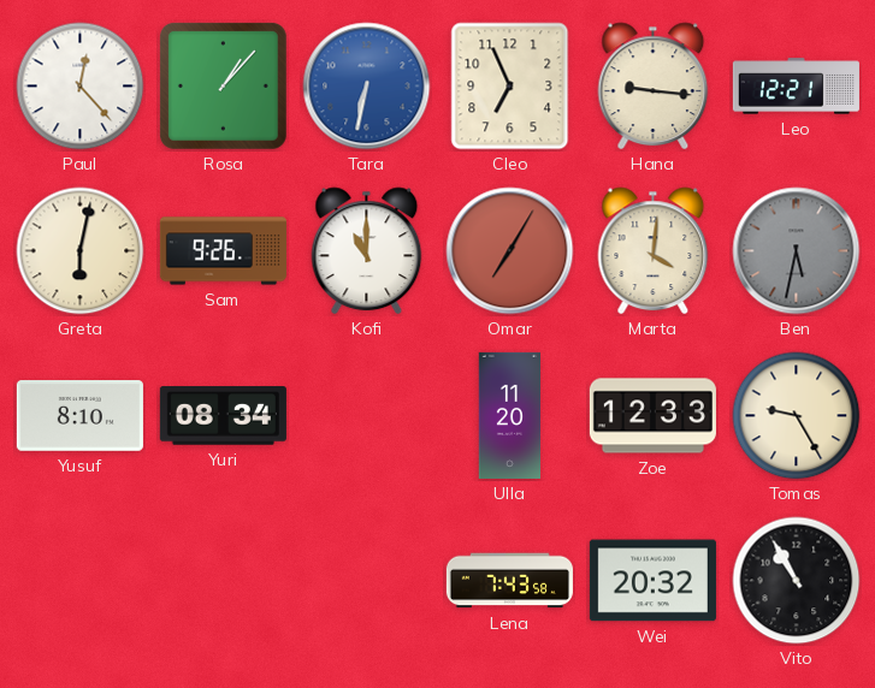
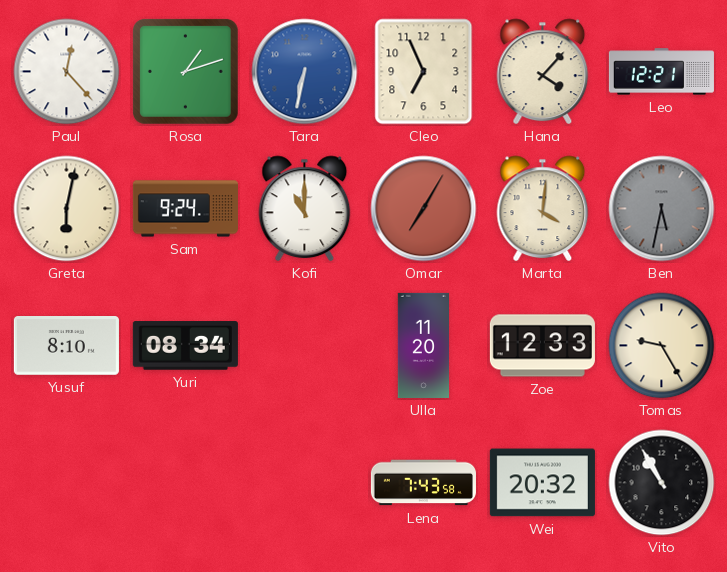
Rosa: 1:07 -> 1:12
Hana: 9:16 -> 4:07
Sam: 9:26 -> 9:24
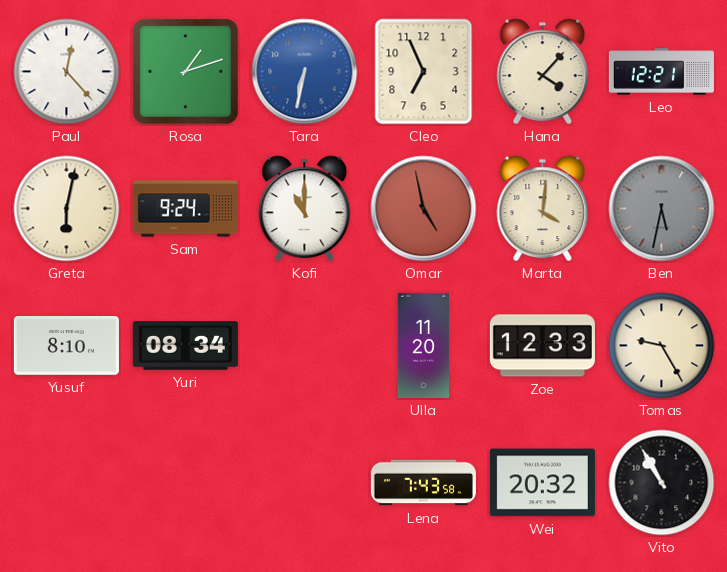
Omar: 7:05 -> 4:58
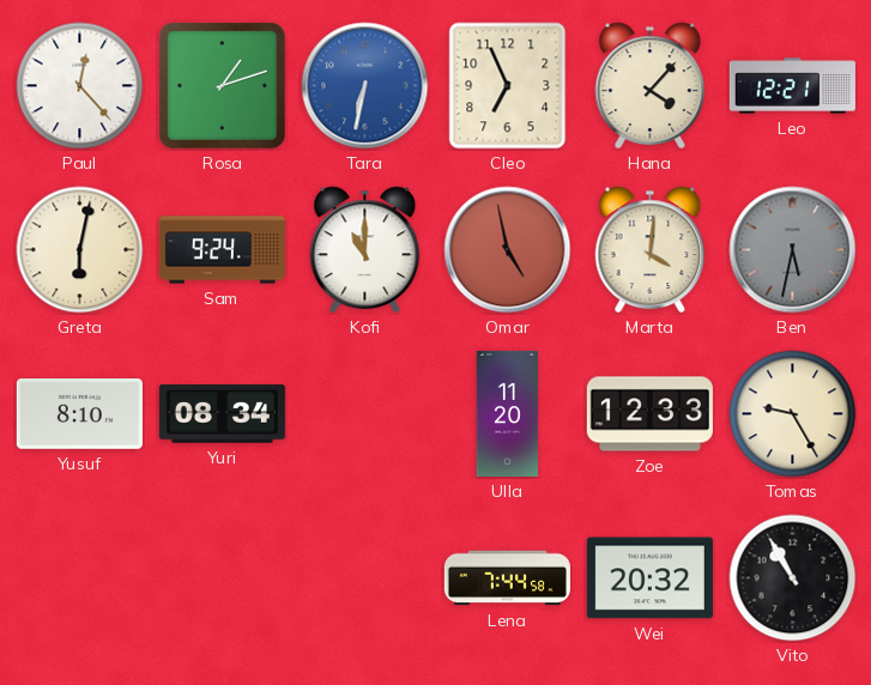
Lena: 7:43 -> 7:44
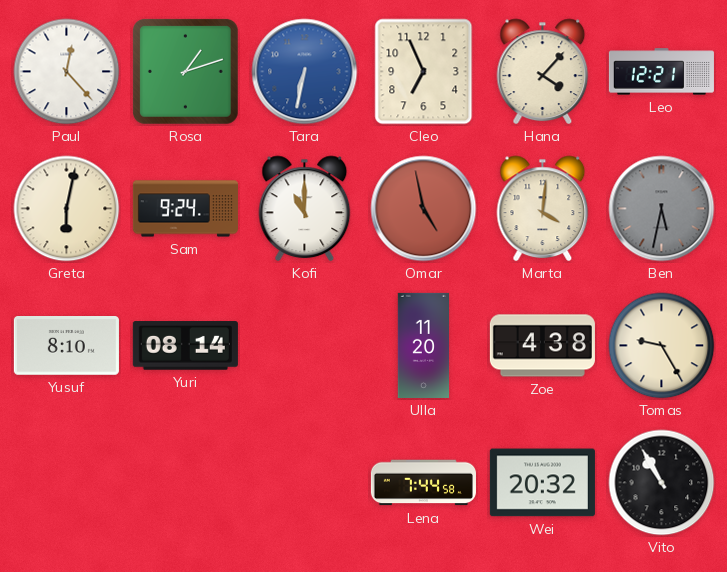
Yuri: 08:34 -> 08:14
Zoe: 12:33 -> 4:38
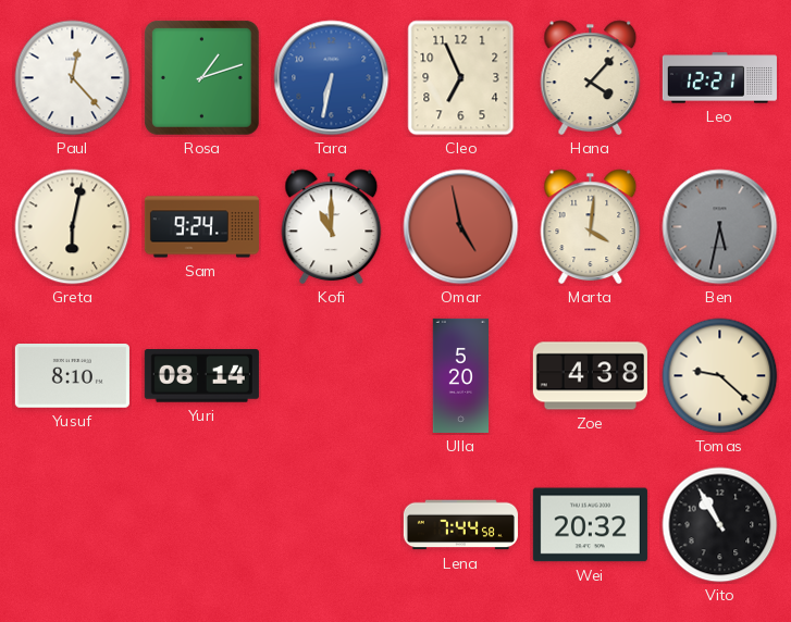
Ulla: 11:20 -> 5:20
Tomas: 9:25 -> 9:22
